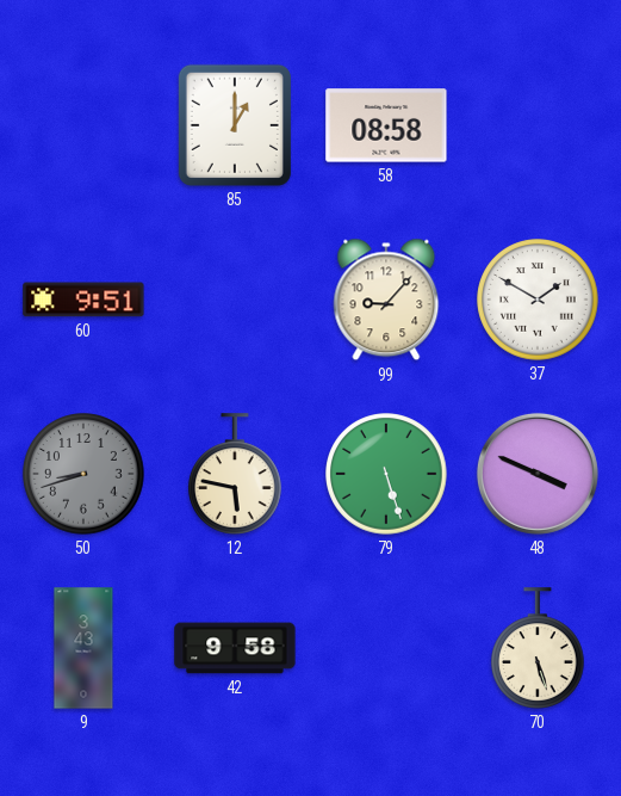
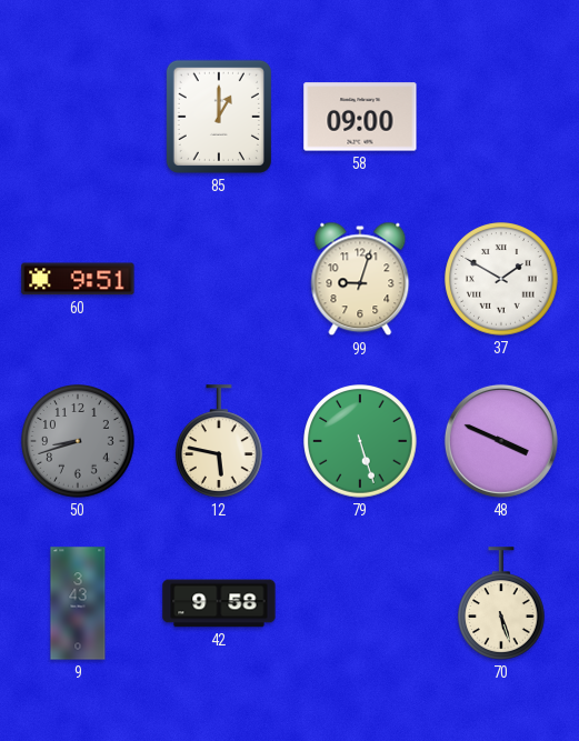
58: 08:58 -> 09:00
99: 9:07 -> 9:03
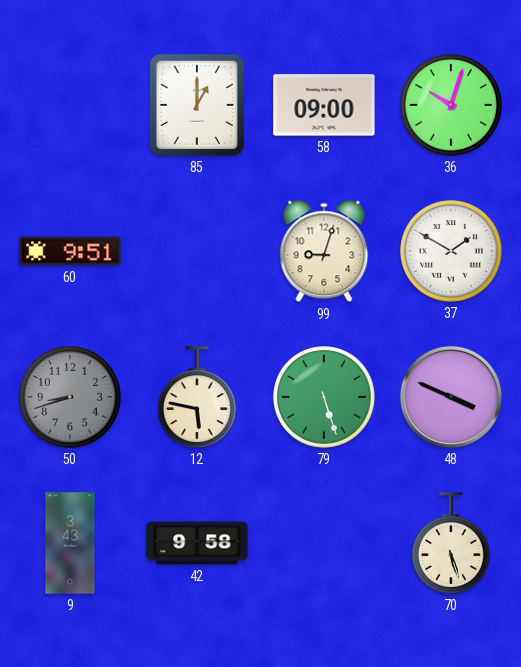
36: none -> 10:03
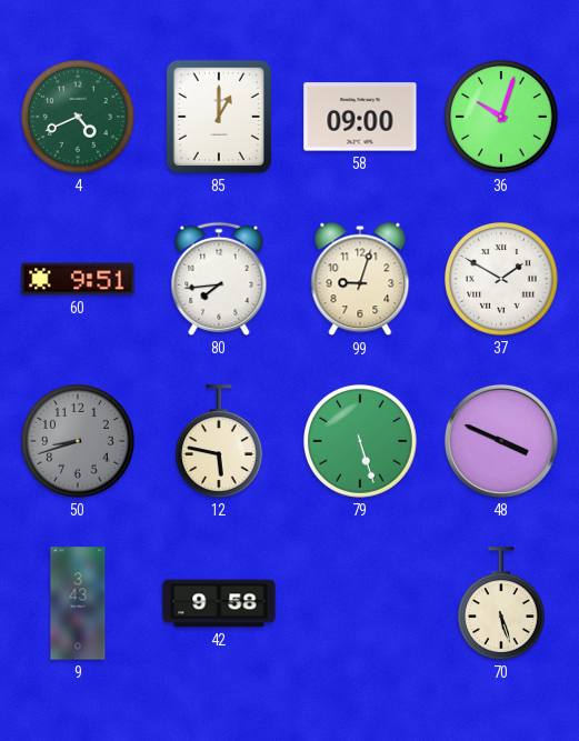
4: none -> 4:41
80: none -> 7:44
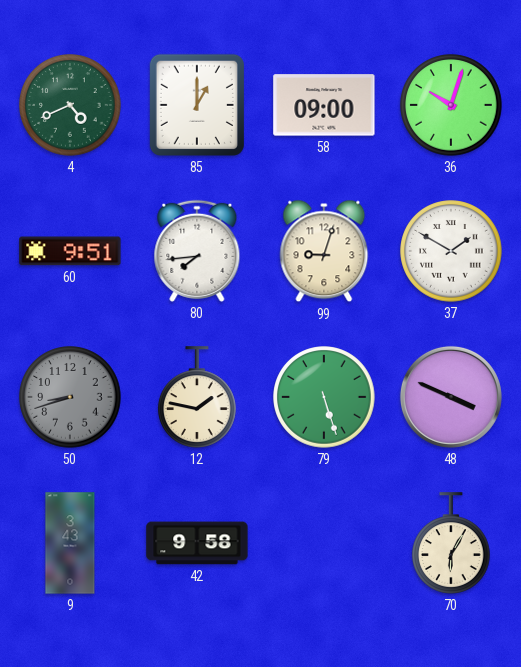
12: 5:47 -> 1:47
70: 5:27 -> 6:05
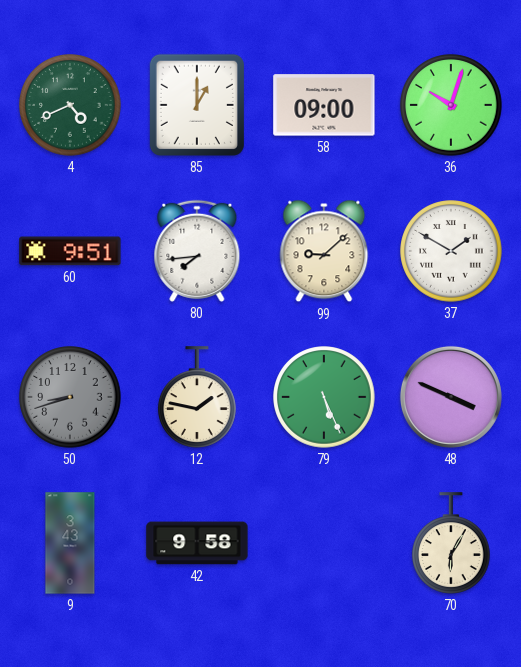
99: 9:03 -> 9:08
79: 5:27 -> 5:26
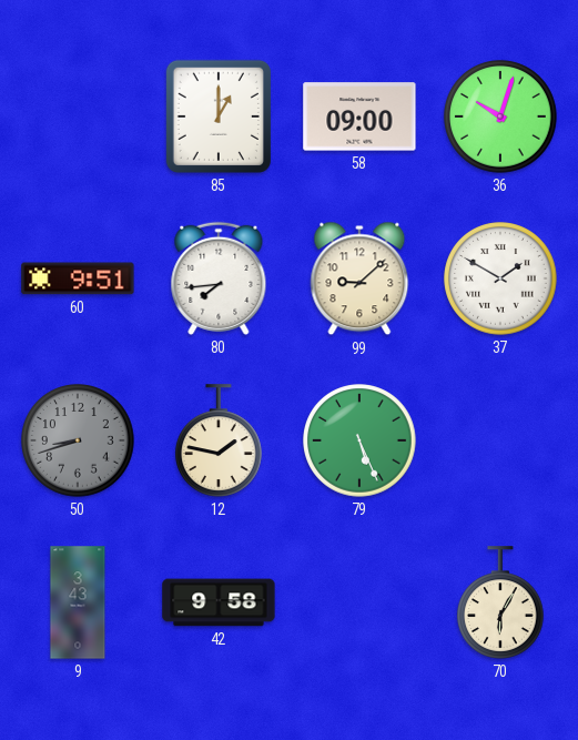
4: 4:41 -> none
48: 3:49 -> none
